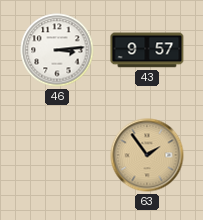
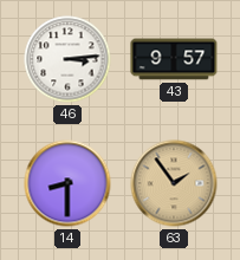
14: none -> 8:30
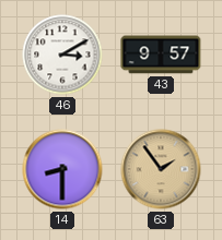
46: 3:14 -> 3:10
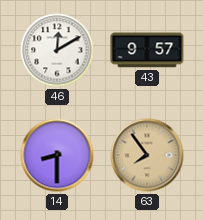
46: 3:10 -> 12:10
63: 1:54 -> 7:54
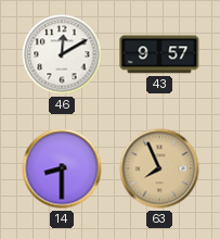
63: 7:54 -> 7:56
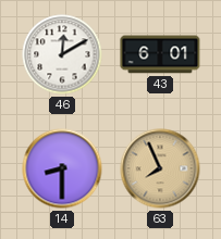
43: 9:57 -> 6:01
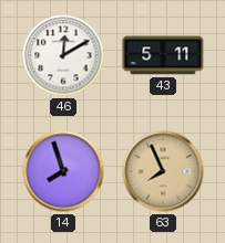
43: 6:01 -> 5:11
14: 8:30 -> 7:57
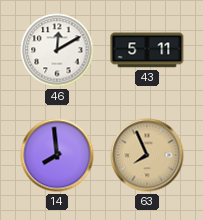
14: 7:57 -> 7:59
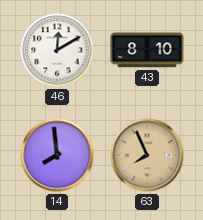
43: 5:11 -> 8:10
